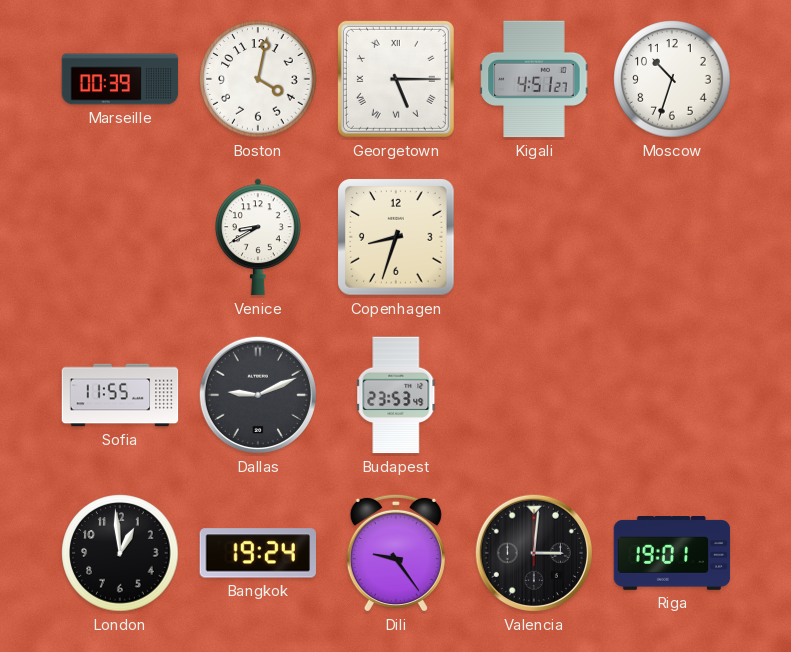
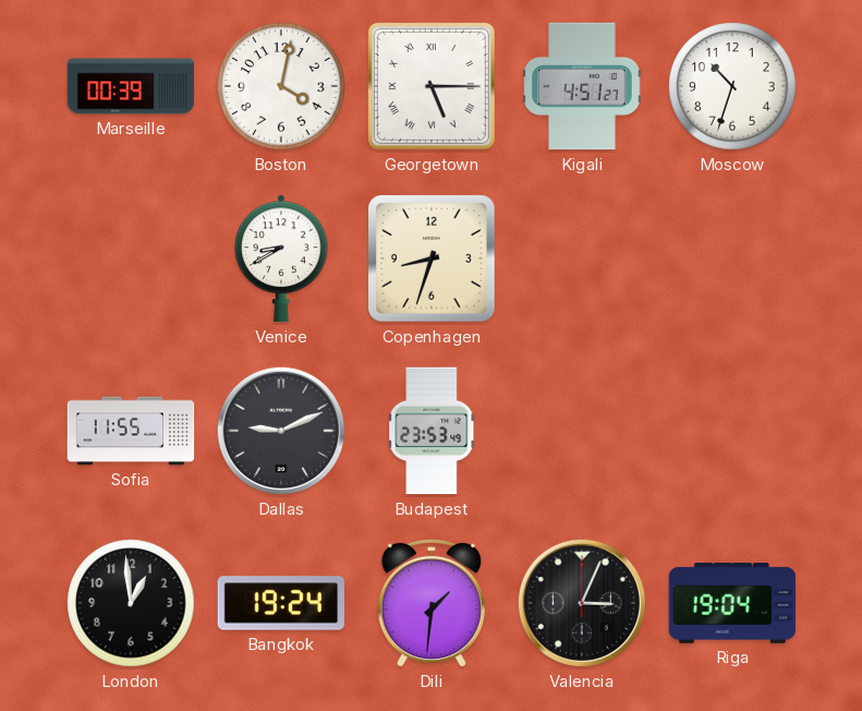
Dili: 9:24 -> 1:31
Valencia: 3:01 -> 3:04
Riga: 19:01 -> 19:04
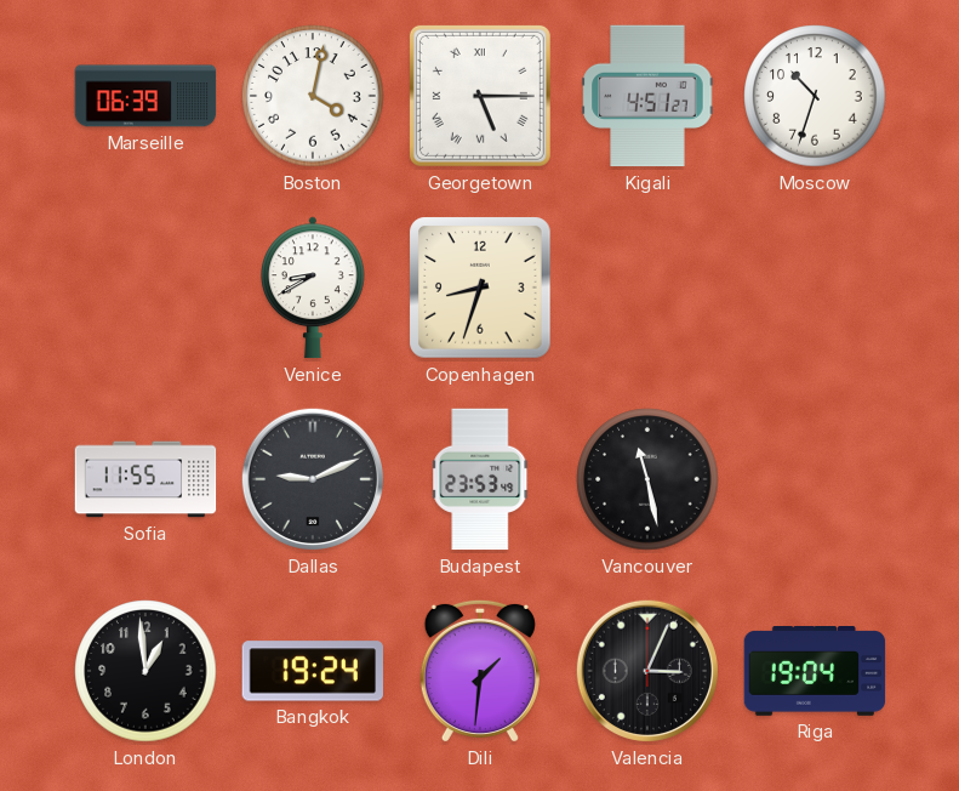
Marseille: 00:39 -> 06:39
Vancouver: none -> 11:28
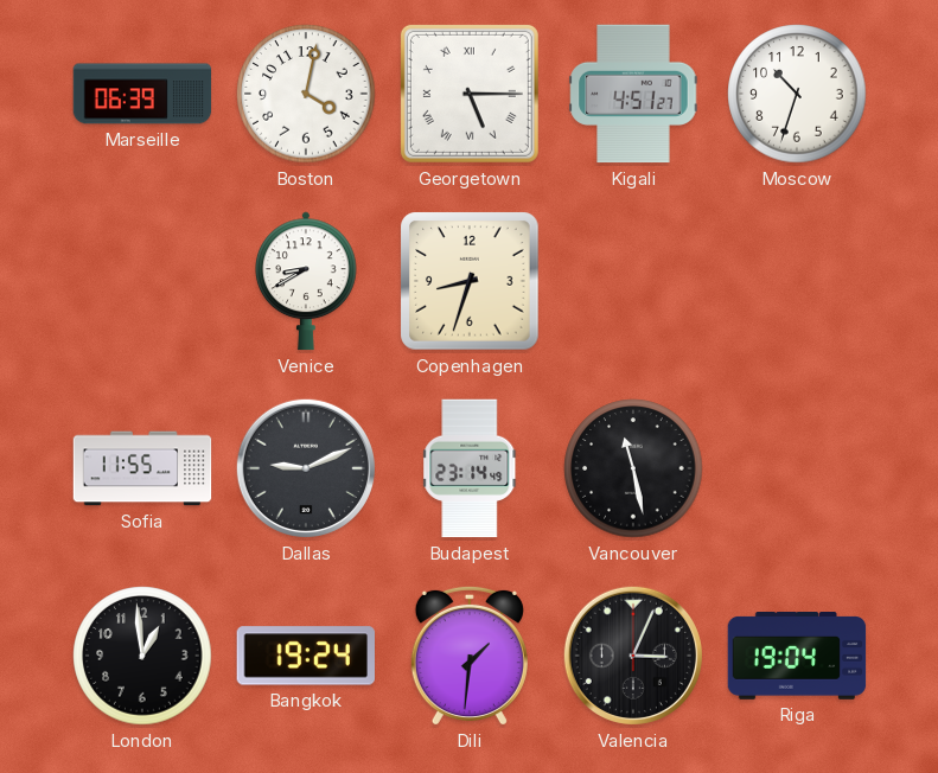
Budapest: 23:53 -> 23:14
